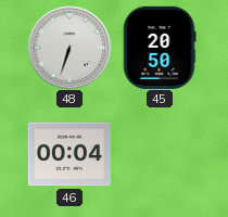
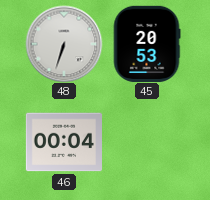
45: 20:50 -> 20:53
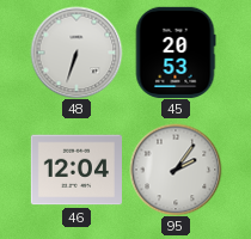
46: 00:04 -> 12:04
95: none -> 2:06
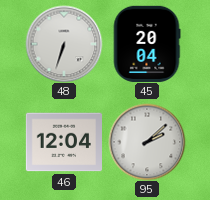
45: 20:53 -> 20:04
95: 2:06 -> 2:08
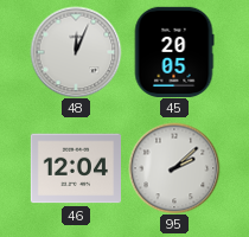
48: 6:33 -> 12:04
45: 20:04 -> 20:05
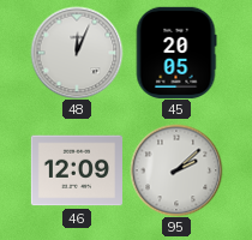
46: 12:04 -> 12:09
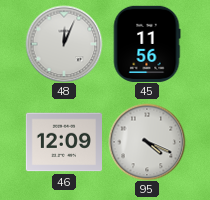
45: 20:05 -> 11:56
95: 2:08 -> 4:19
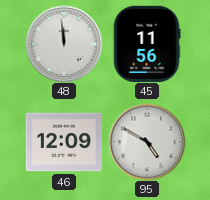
48: 12:04 -> 11:59
95: 4:19 -> 4:50
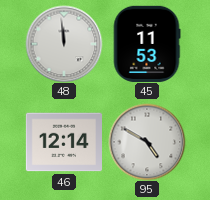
45: 11:56 -> 11:53
46: 12:09 -> 12:14
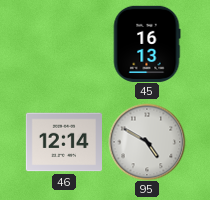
48: 11:59 -> none
45: 11:53 -> 16:13
